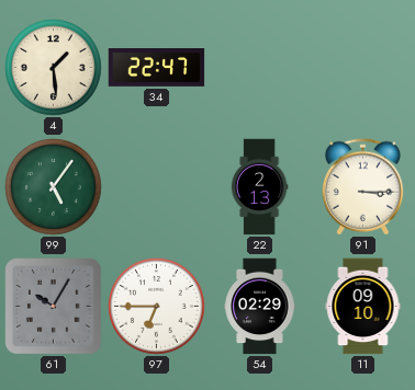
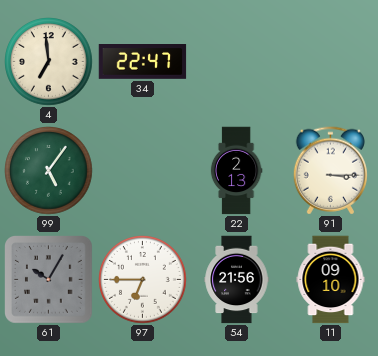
4: 1:29 -> 6:59
54: 02:29 -> 21:56
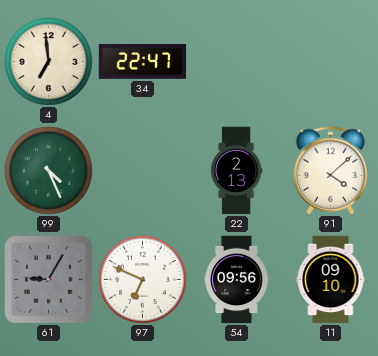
99: 5:06 -> 4:26
91: 3:15 -> 4:08
61: 10:05 -> 9:05
97: 6:45 -> 6:49
54: 21:56 -> 09:56
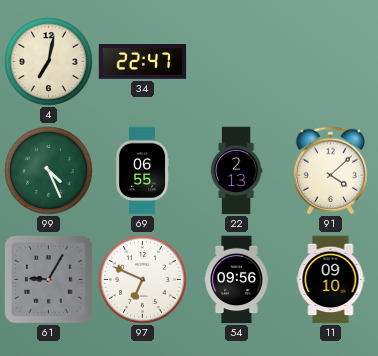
4: 6:59 -> 7:02
69: none -> 06:55
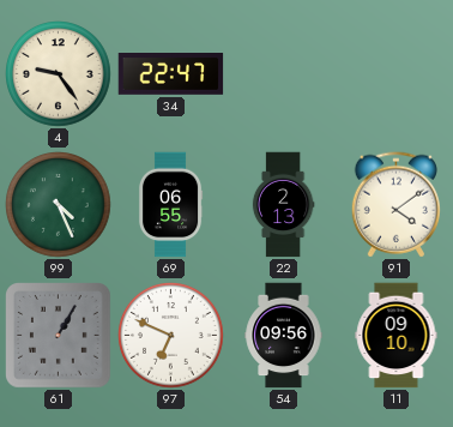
4: 7:02 -> 9:24
91: 4:08 -> 4:09
61: 9:05 -> 1:05
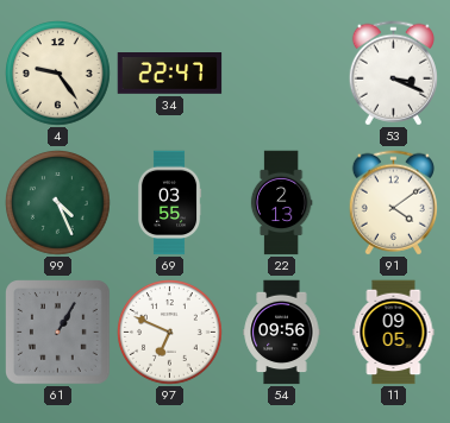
53: none -> 3:19
69: 06:55 -> 03:55
11: 09:10 -> 09:05
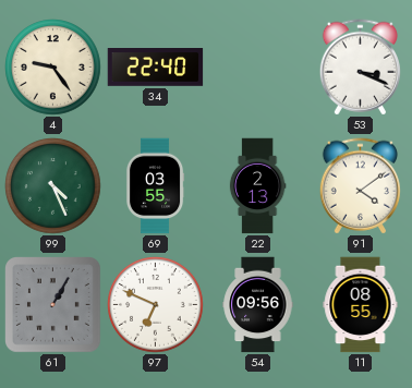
34: 22:47 -> 22:40
11: 09:05 -> 08:55
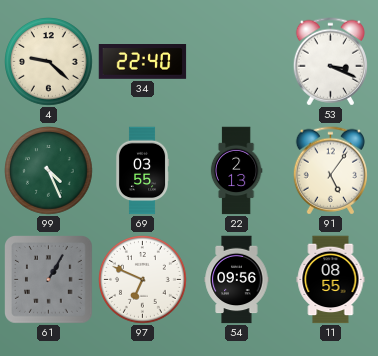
4: 9:24 -> 9:22
91: 4:09 -> 5:06
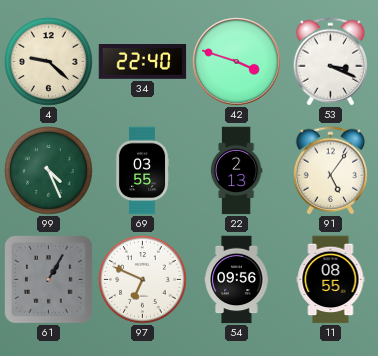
42: none -> 3:48
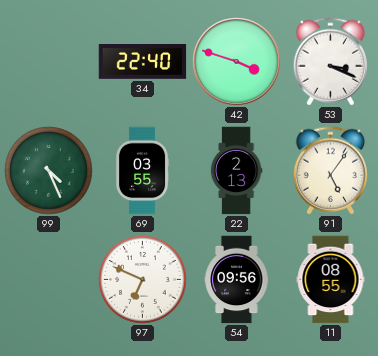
4: 9:22 -> none
61: 1:05 -> none
